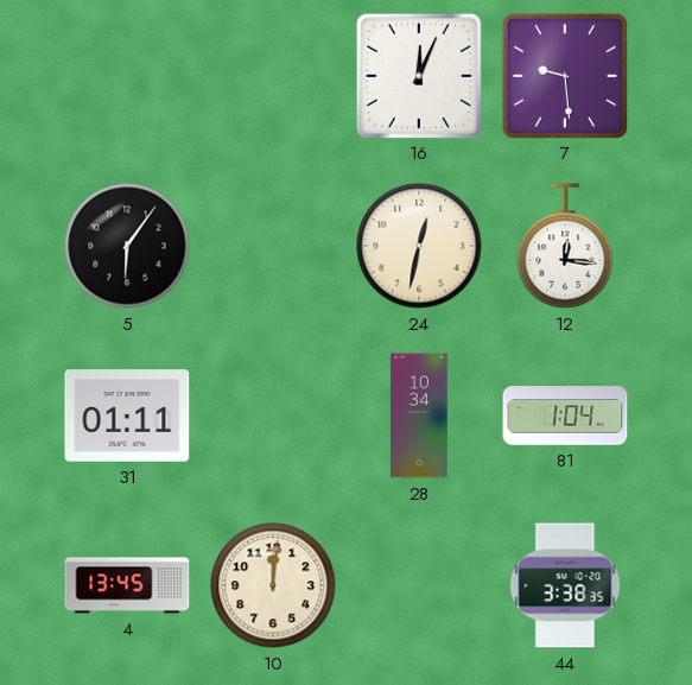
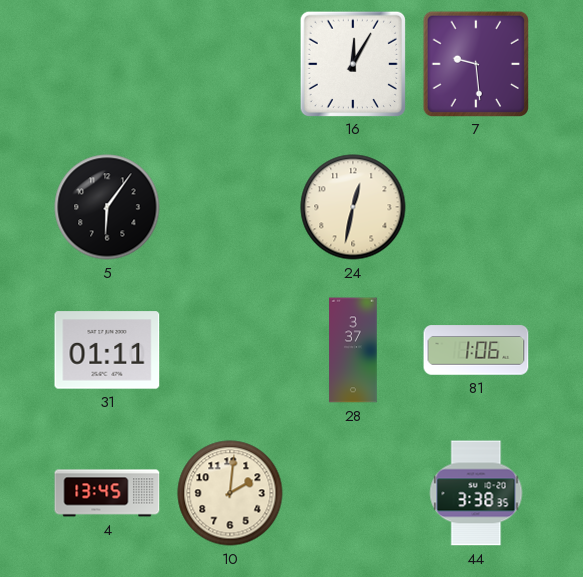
16: 12:04 -> 12:05
12: 12:16 -> none
28: 10:34 -> 3:37
81: 1:04 -> 1:06
10: 12:01 -> 2:01
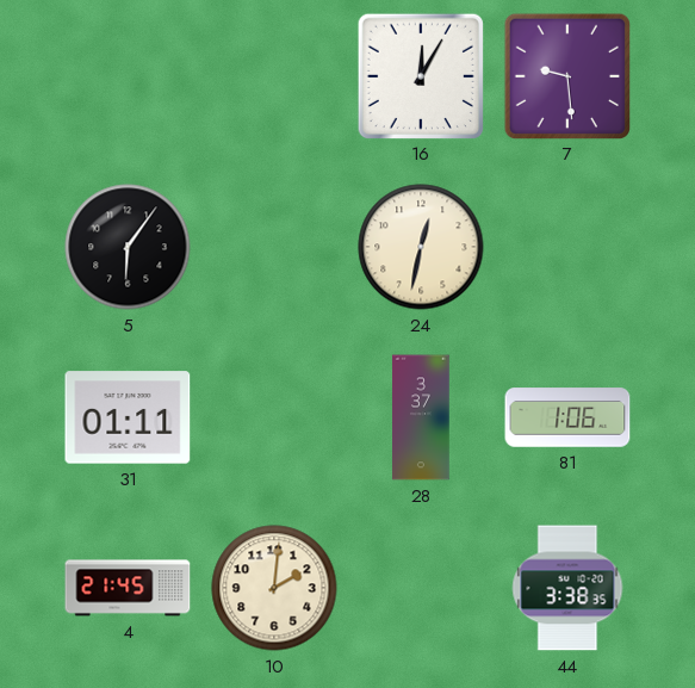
4: 13:45 -> 21:45
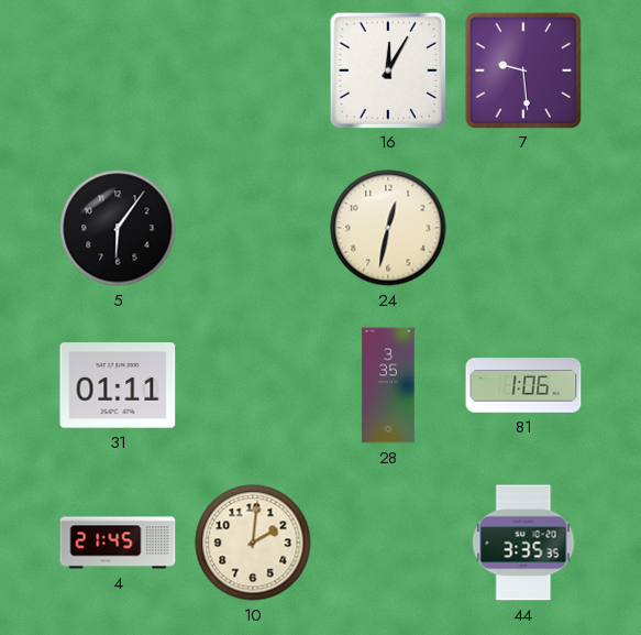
28: 3:37 -> 3:35
44: 3:38 -> 3:35
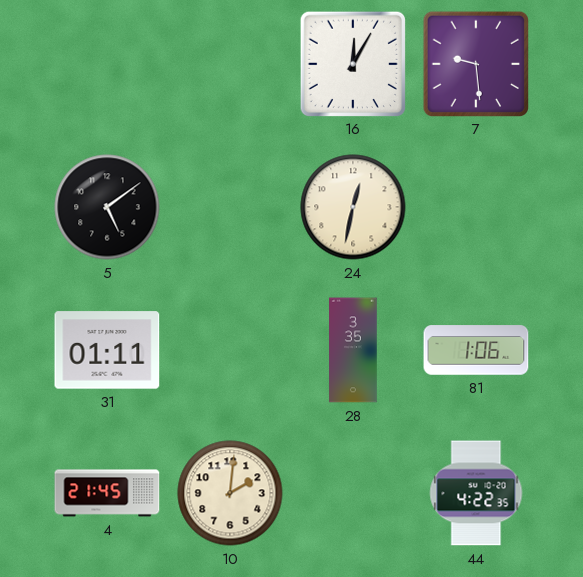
5: 6:06 -> 5:09
44: 3:35 -> 4:22
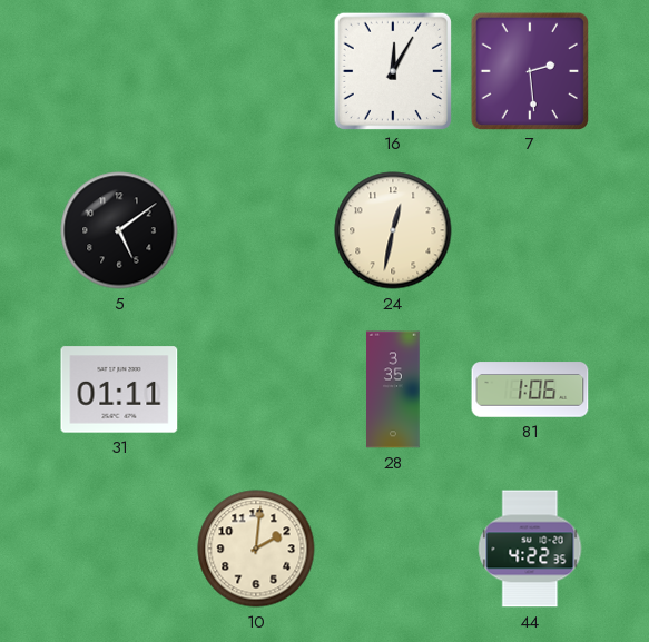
7: 9:29 -> 2:29
4: 21:45 -> none
